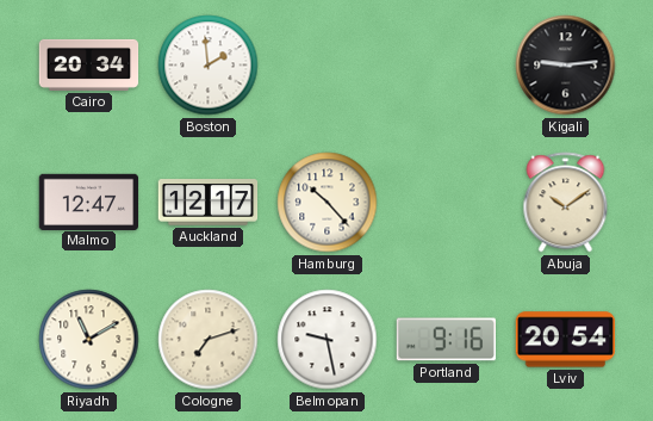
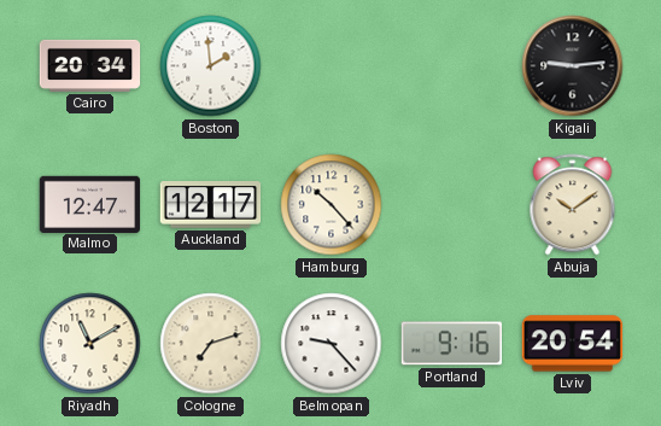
Belmopan: 9:28 -> 9:23
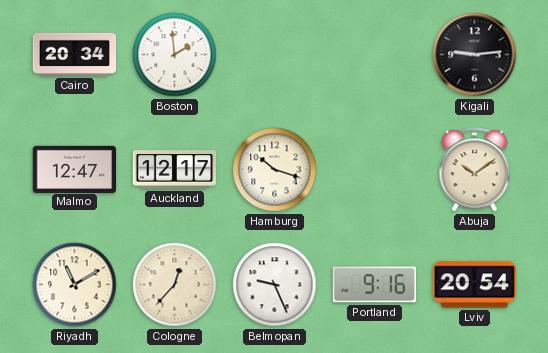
Hamburg: 10:23 -> 10:18
Cologne: 7:12 -> 12:37
Belmopan: 9:23 -> 9:26
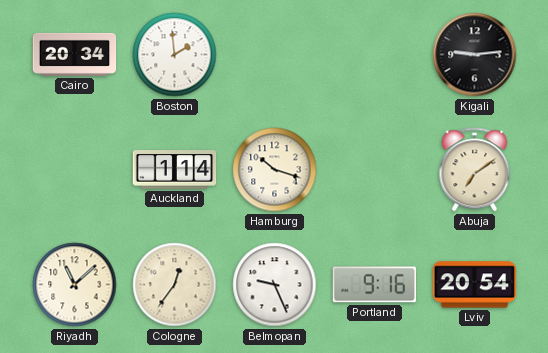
Malmo: 12:47 -> none
Auckland: 12:17 -> 1:14
Abuja: 10:09 -> 7:09
Riyadh: 11:10 -> 11:08
Cologne: 12:37 -> 12:36
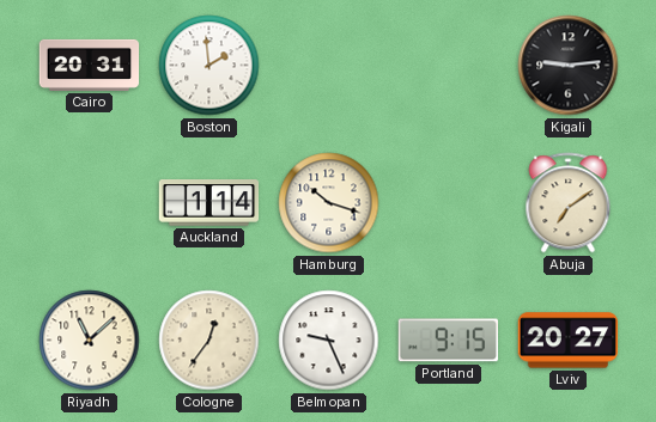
Cairo: 20:34 -> 20:31
Portland: 9:16 -> 9:15
Lviv: 20:54 -> 20:27
